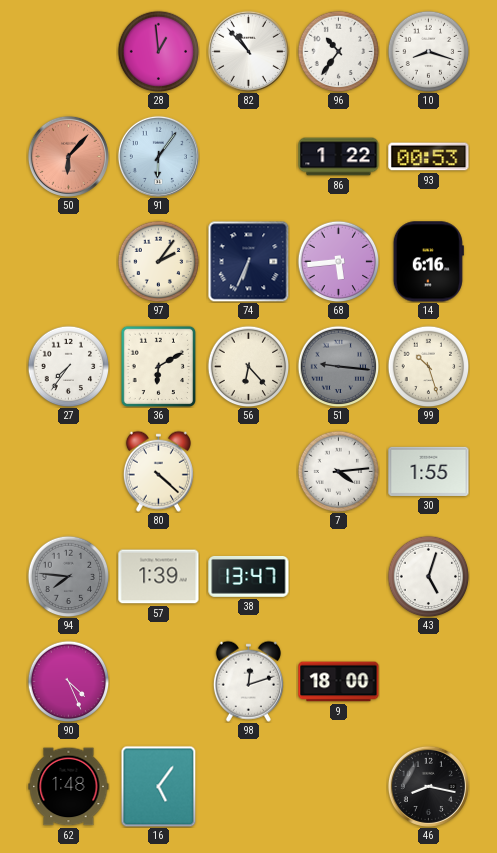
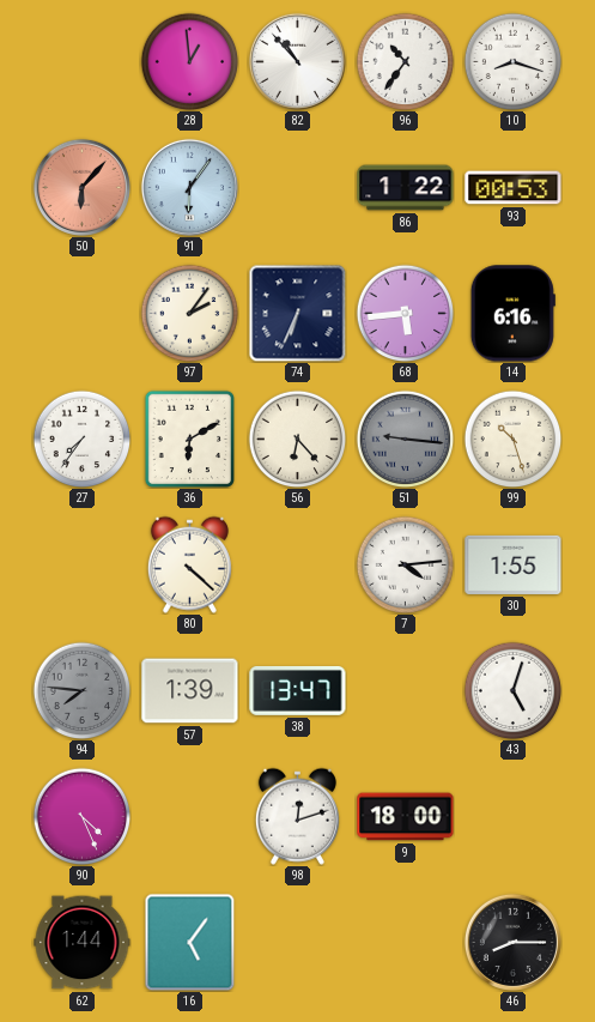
62: 1:48 -> 1:44
46: 8:17 -> 8:15
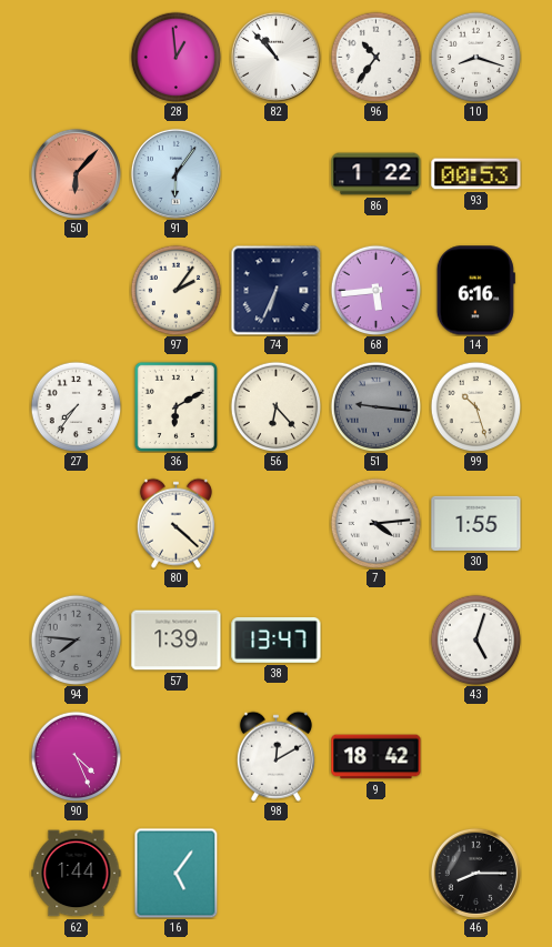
98: 12:12 -> 12:10
9: 18:00 -> 18:42
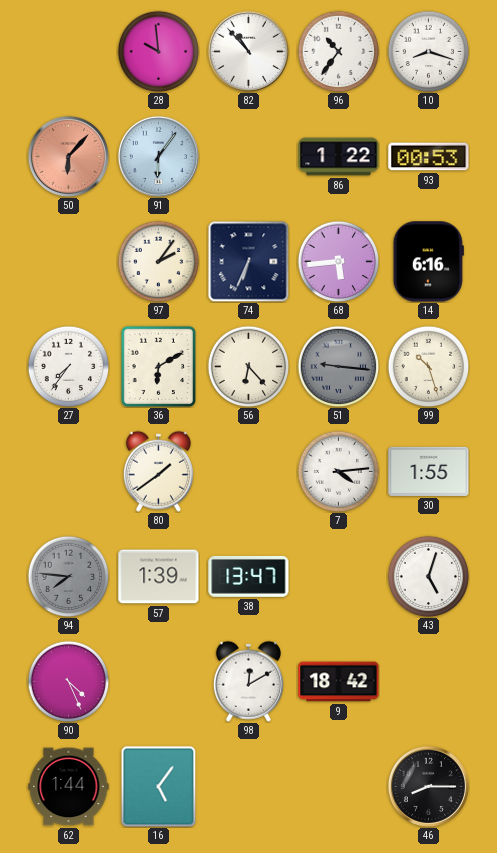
28: 12:59 -> 9:59
80: 4:22 -> 1:39
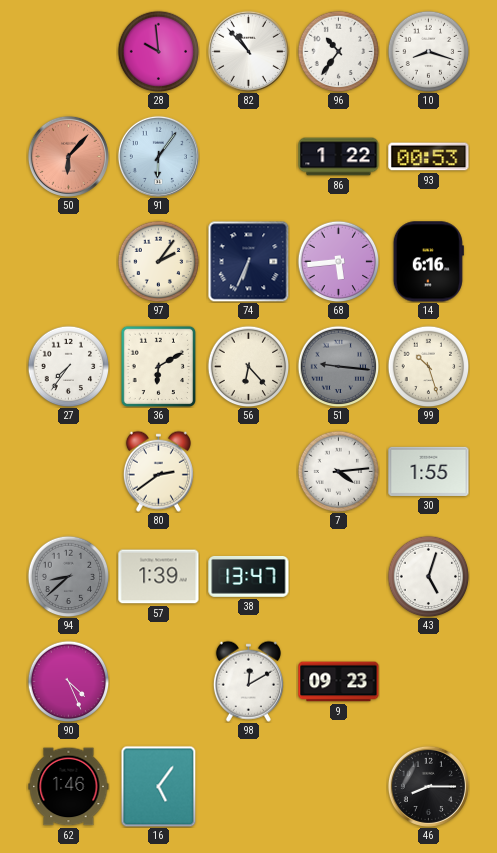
80: 1:39 -> 2:39
94: 7:46 -> 8:38
9: 18:42 -> 09:23
62: 1:44 -> 1:46
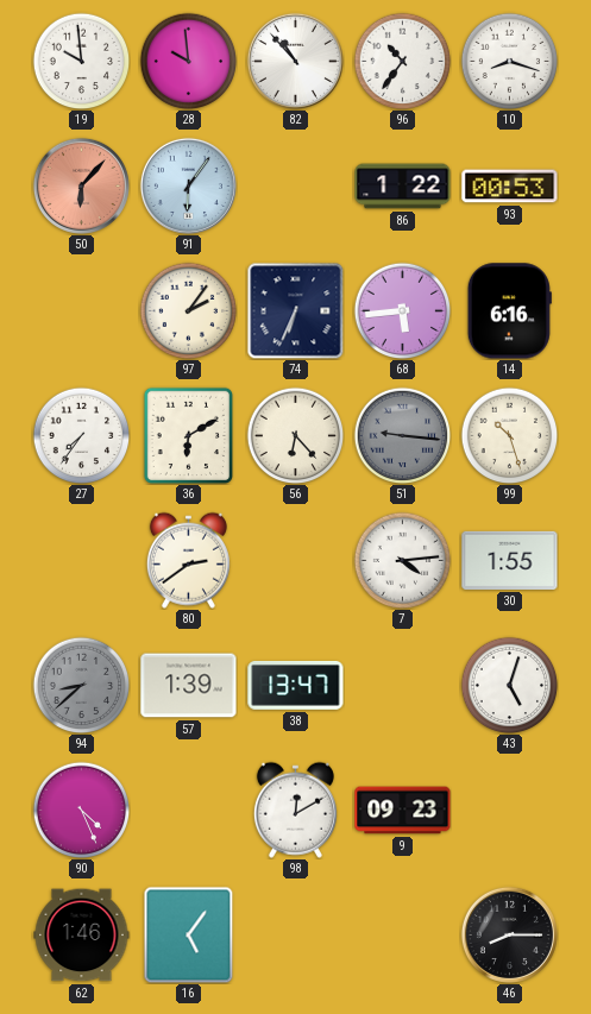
19: none -> 9:59
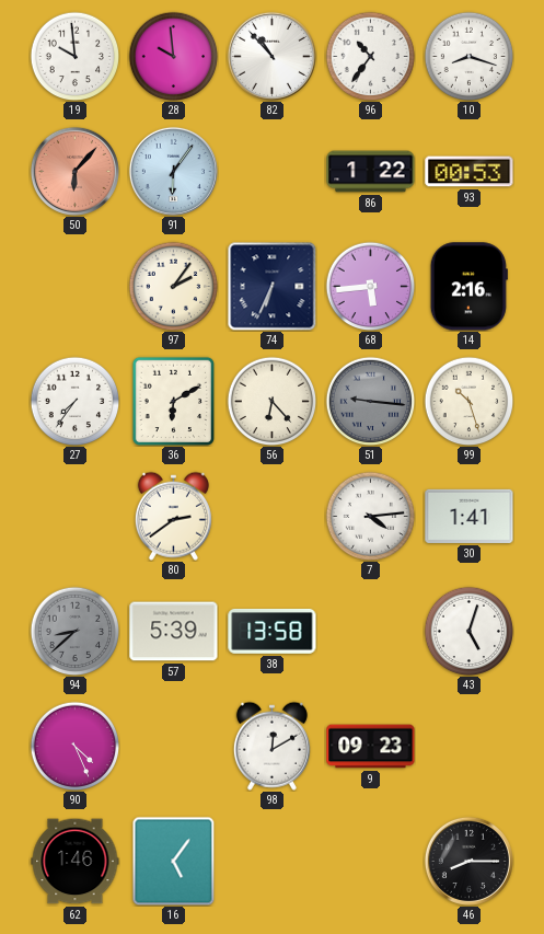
14: 6:16 -> 2:16
30: 1:55 -> 1:41
57: 1:39 -> 5:39
38: 13:47 -> 13:58
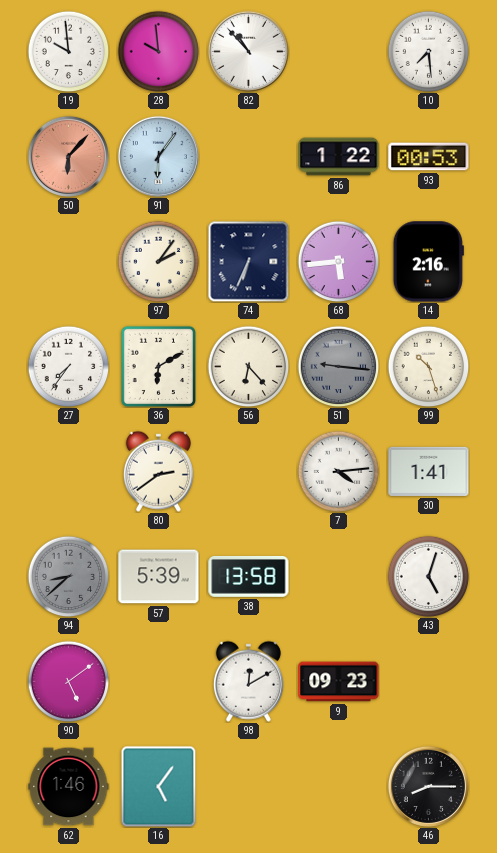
96: 10:36 -> none
10: 8:18 -> 7:29
90: 4:26 -> 5:09
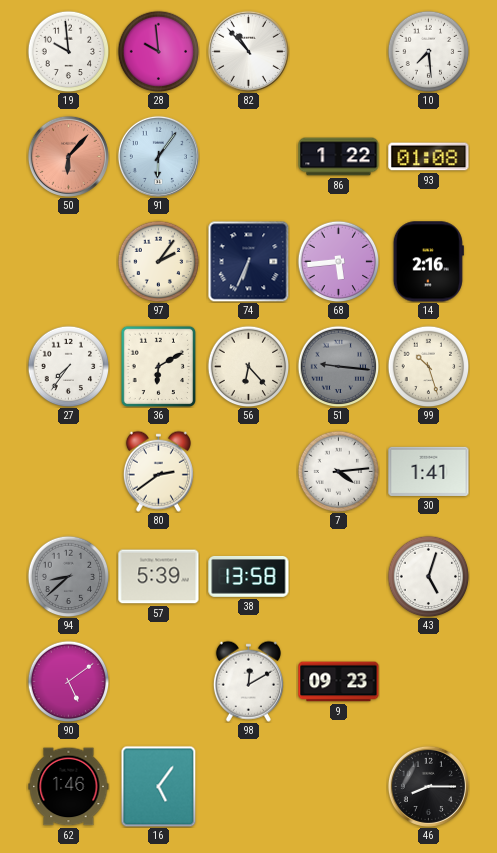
93: 00:53 -> 01:08
